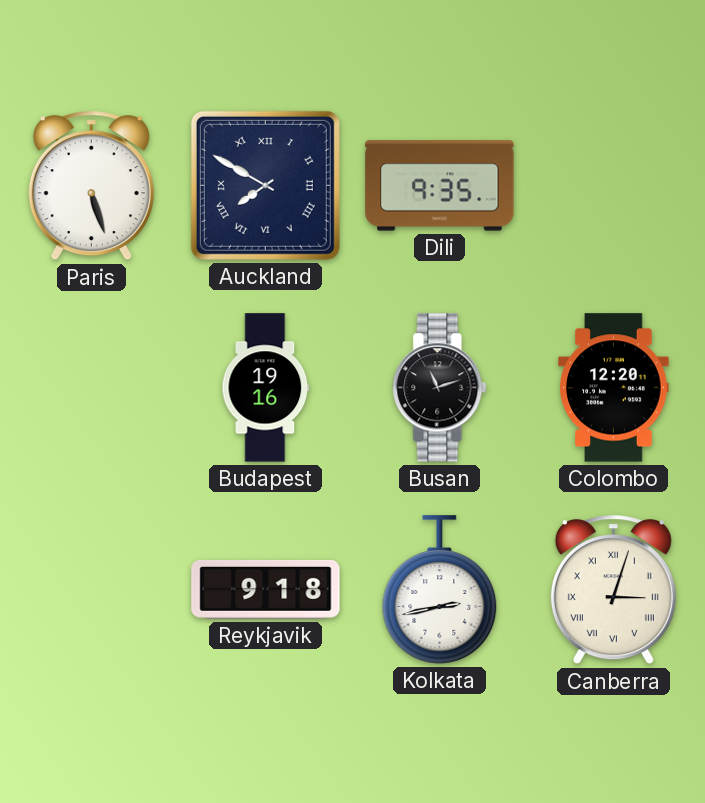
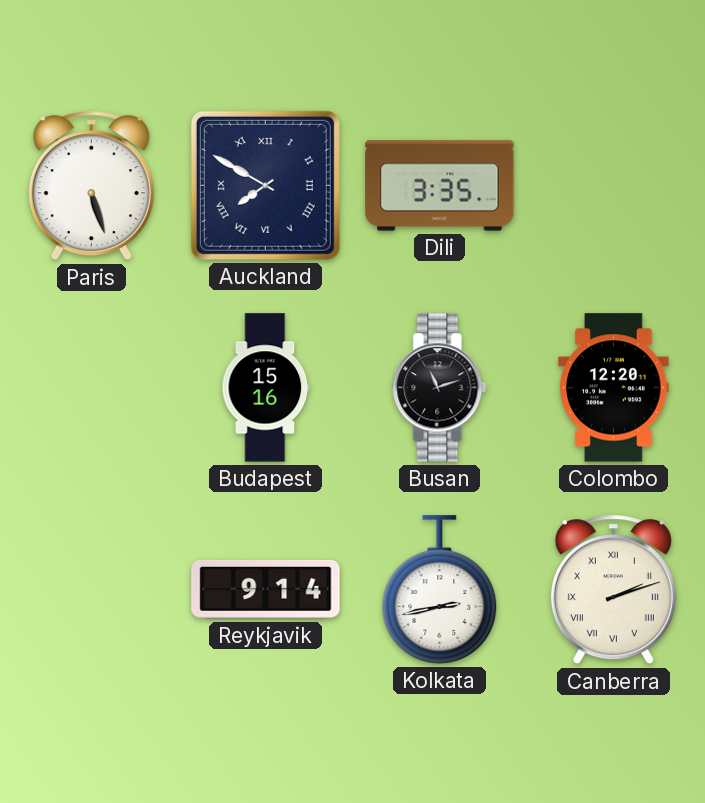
Dili: 9:35 -> 3:35
Budapest: 19:16 -> 15:16
Reykjavik: 9:18 -> 9:14
Canberra: 3:03 -> 2:12
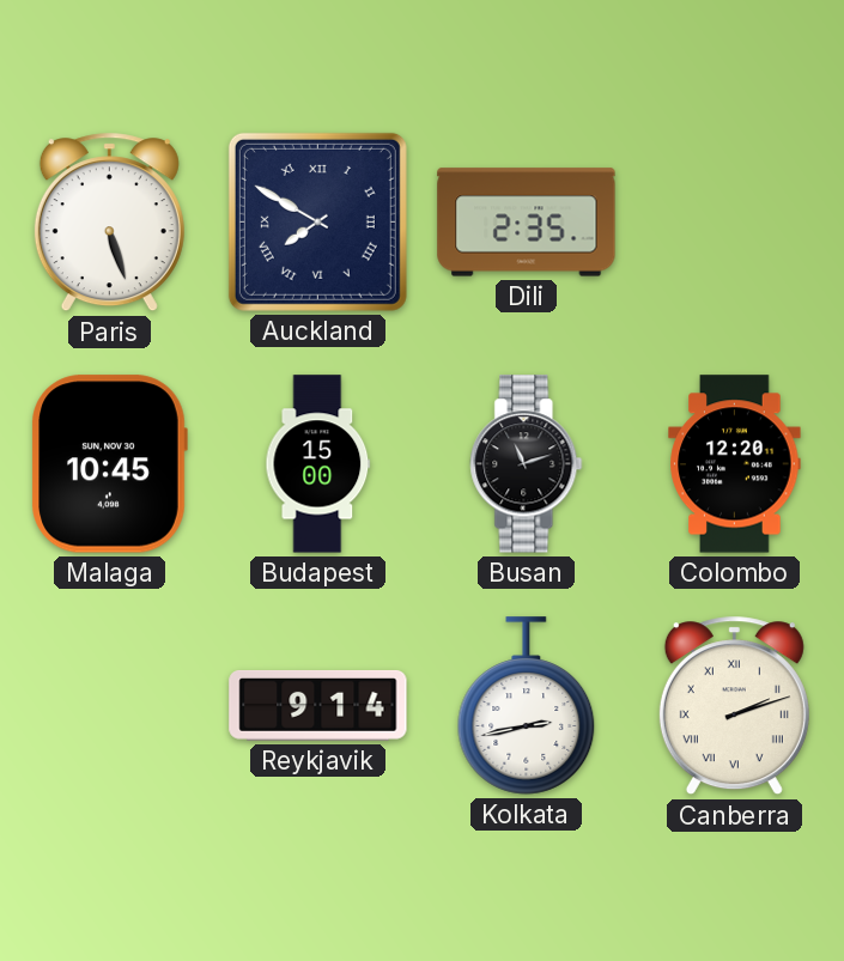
Dili: 3:35 -> 2:35
Malaga: none -> 10:45
Budapest: 15:16 -> 15:00
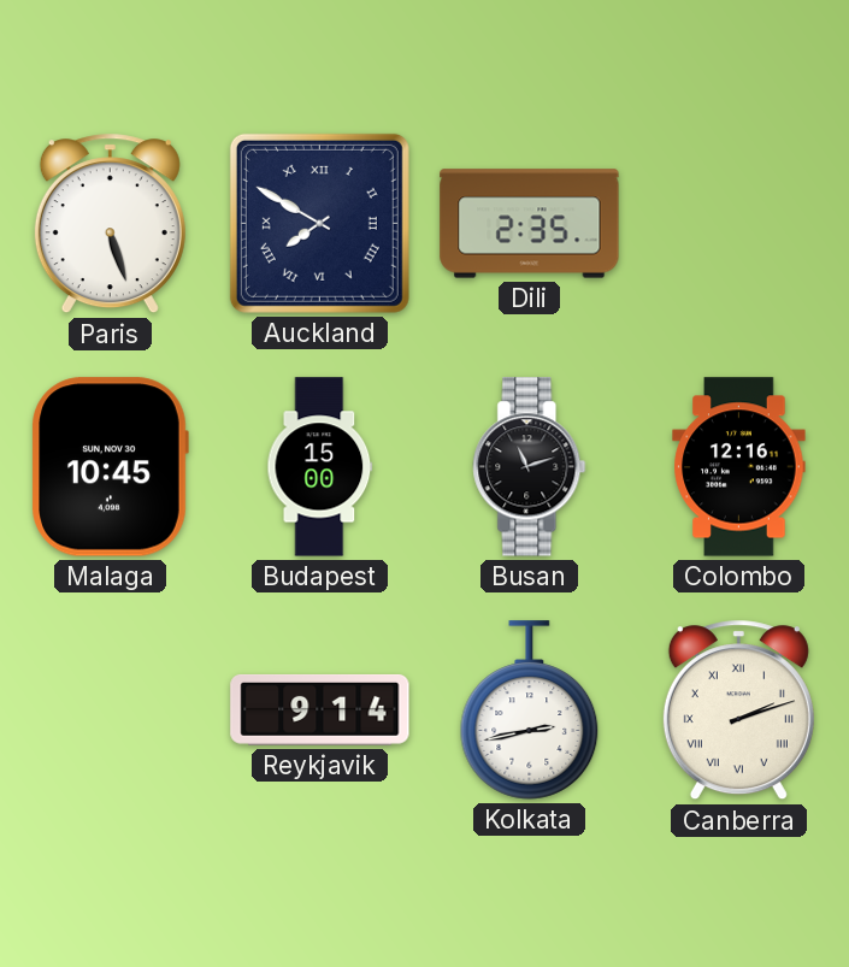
Colombo: 12:20 -> 12:16
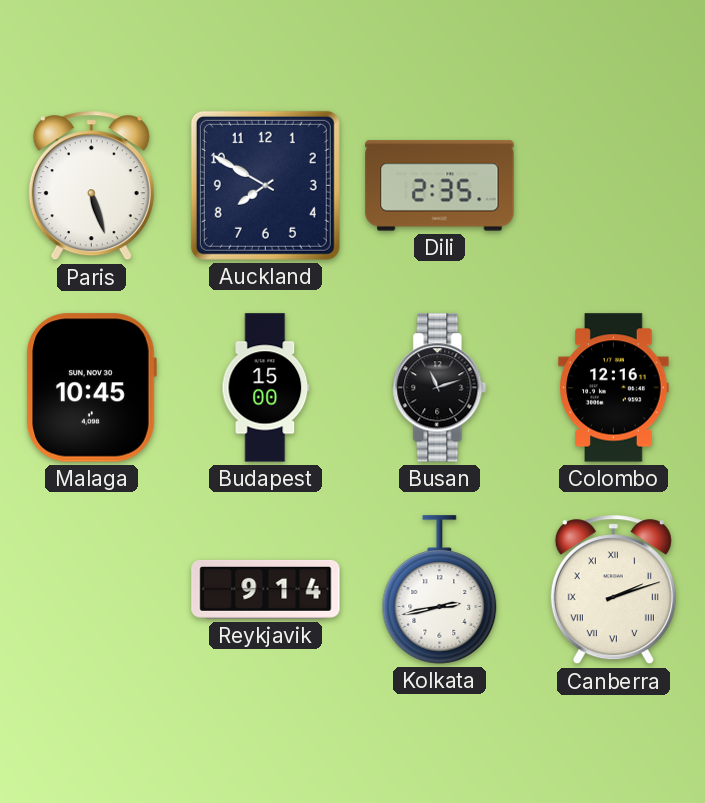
Auckland numerals: Roman -> Arabic
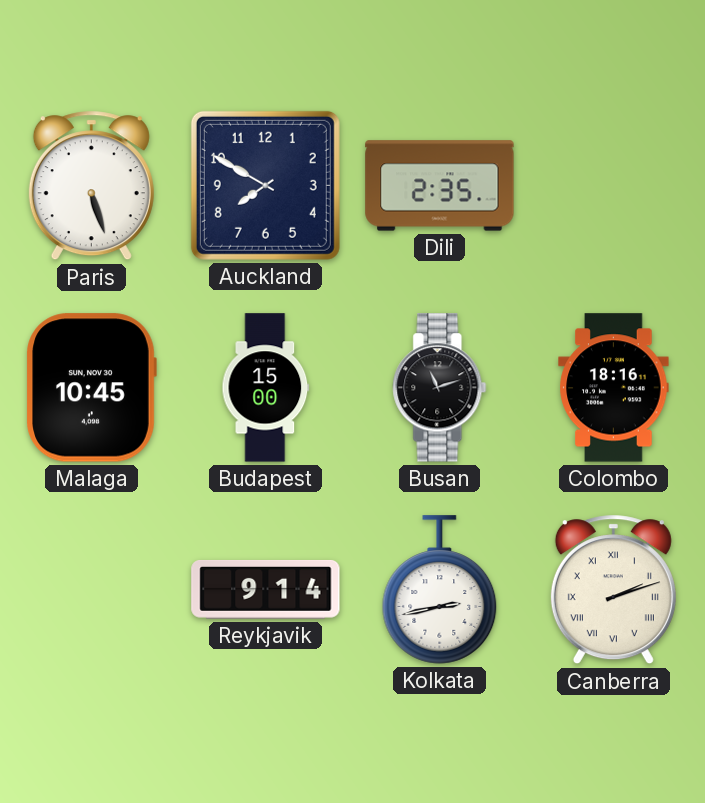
Colombo: 12:16 -> 18:16
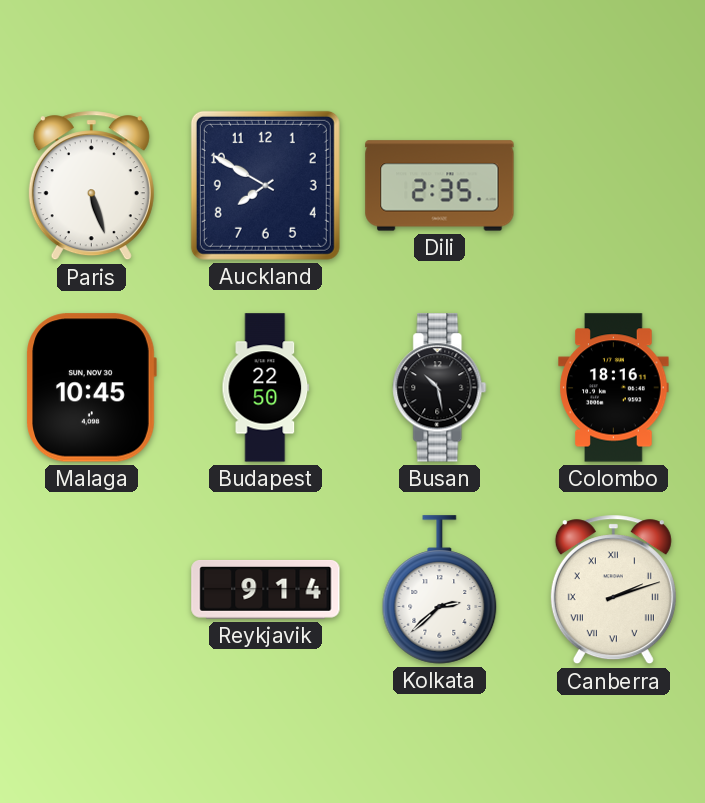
Budapest: 15:00 -> 22:50
Busan: 11:12 -> 10:28
Kolkata: 2:43 -> 2:38
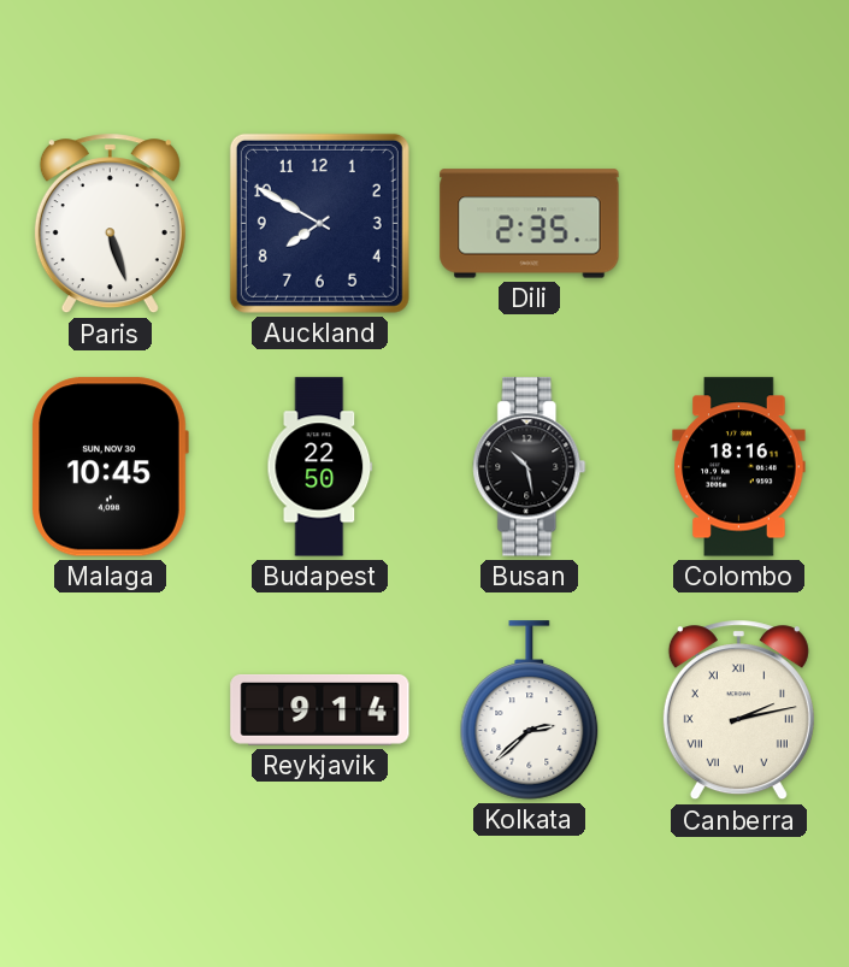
Canberra: 2:12 -> 2:13
